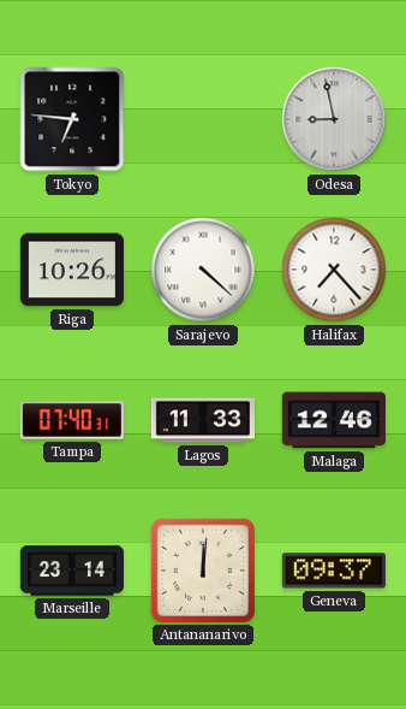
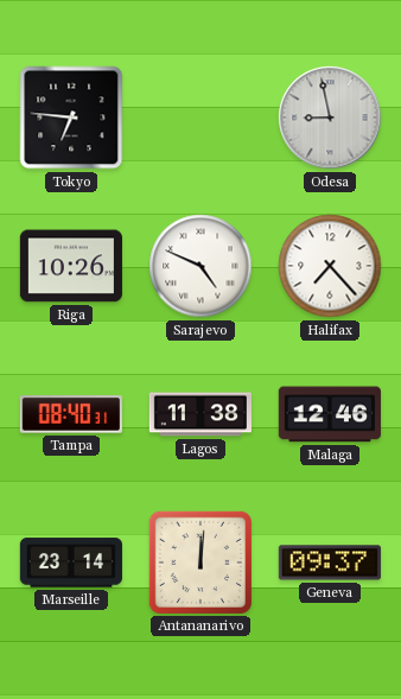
Sarajevo: 4:22 -> 4:49
Tampa: 07:40 -> 08:40
Lagos: 11:33 -> 11:38
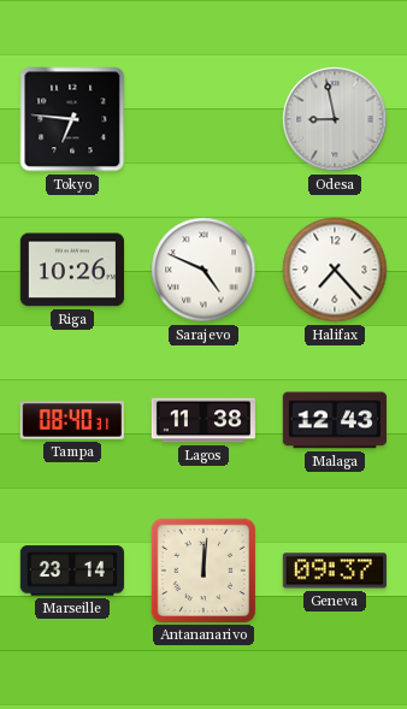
Malaga: 12:46 -> 12:43
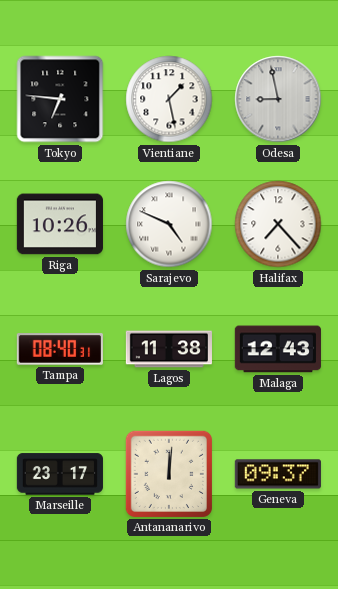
Vientiane: none -> 1:28
Marseille: 23:14 -> 23:17
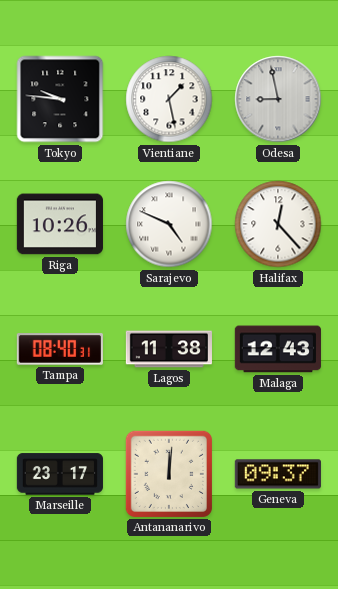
Tokyo: 6:46 -> 9:46
Halifax: 7:23 -> 12:23
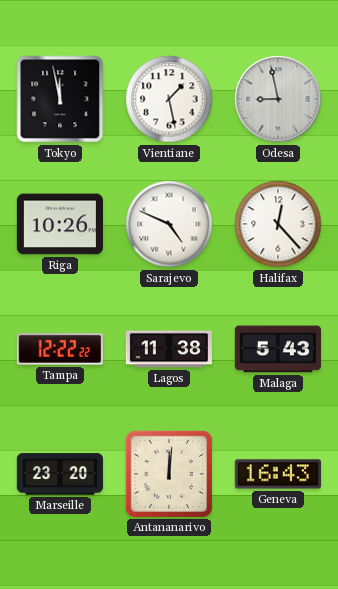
Tokyo: 9:46 -> 11:58
Tampa: 08:40 -> 12:22
Malaga: 12:43 -> 5:43
Marseille: 23:17 -> 23:20
Geneva: 09:37 -> 16:43
